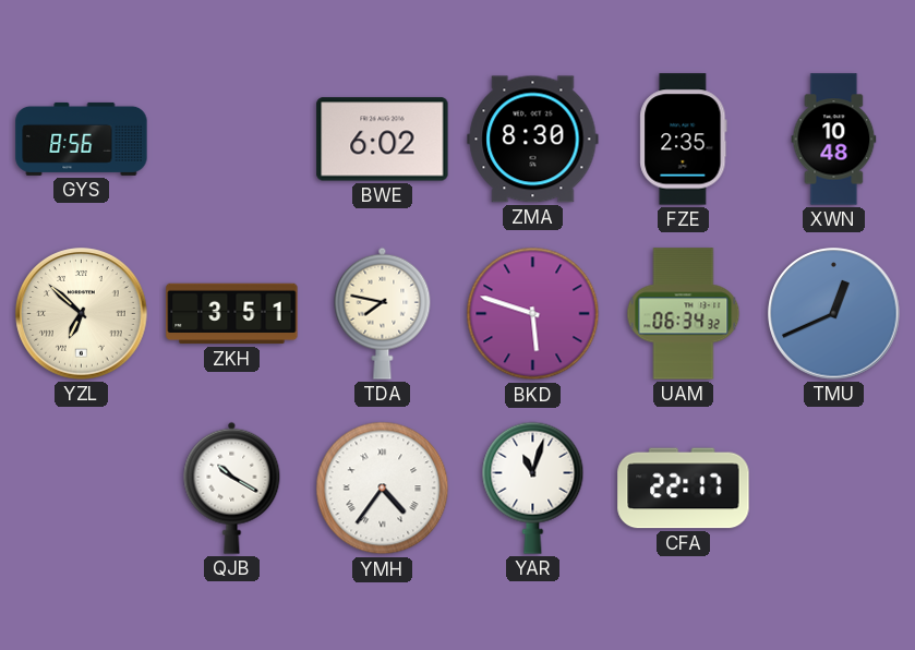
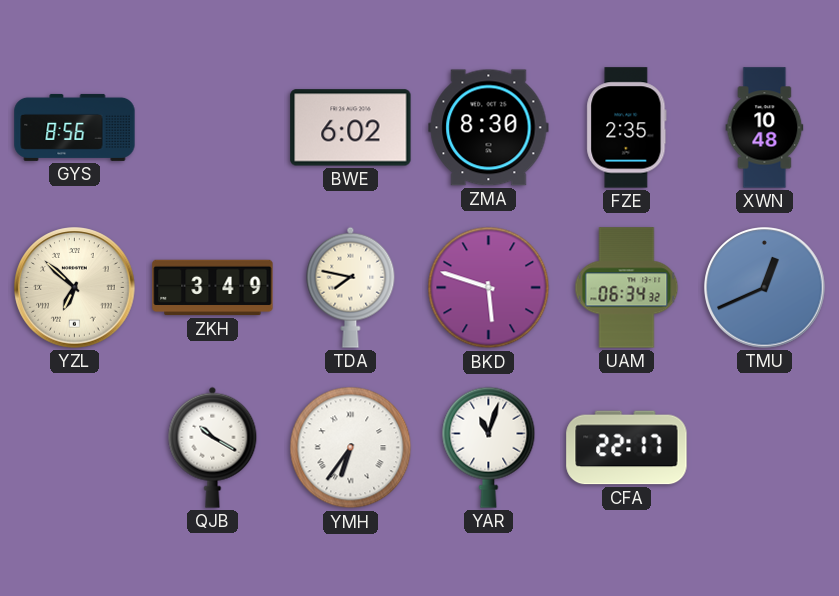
ZKH: 3:51 -> 3:49
YMH: 4:36 -> 6:36
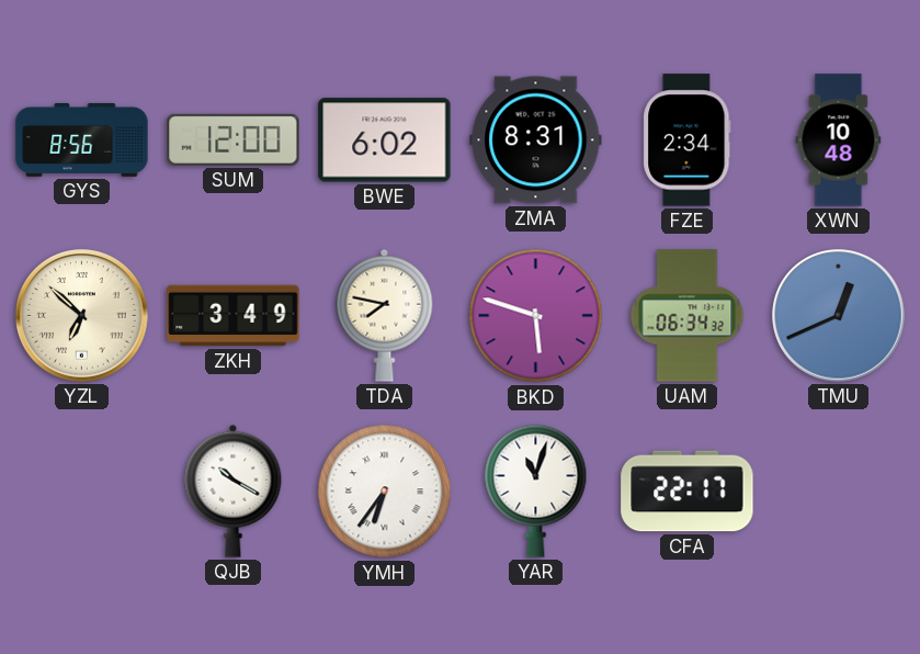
SUM: none -> 12:00
ZMA: 8:30 -> 8:31
FZE: 2:35 -> 2:34
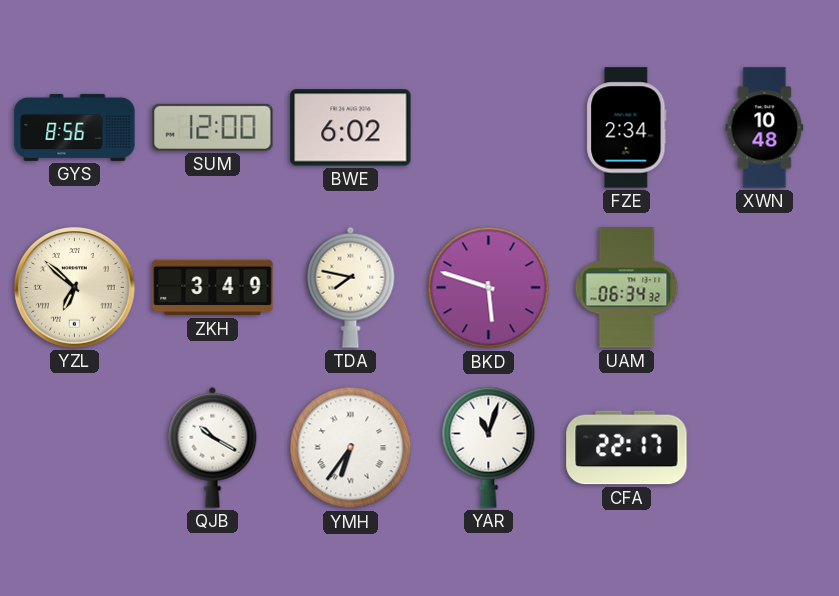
ZMA: 8:31 -> none
TMU: 12:41 -> none
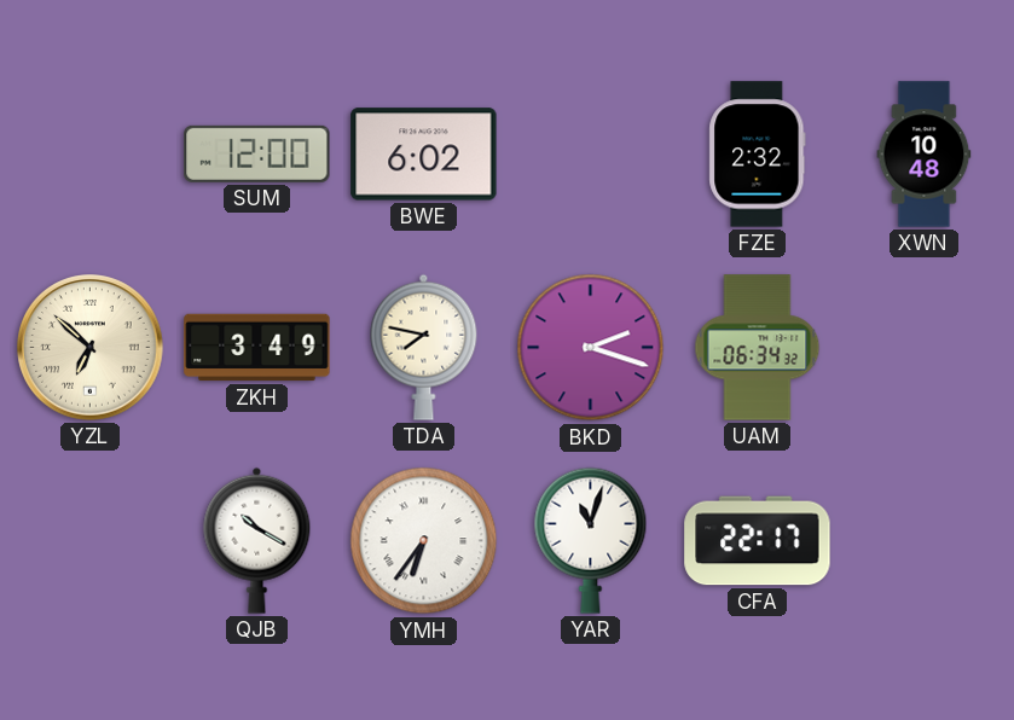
GYS: 8:56 -> none
FZE: 2:34 -> 2:32
BKD: 5:48 -> 2:18
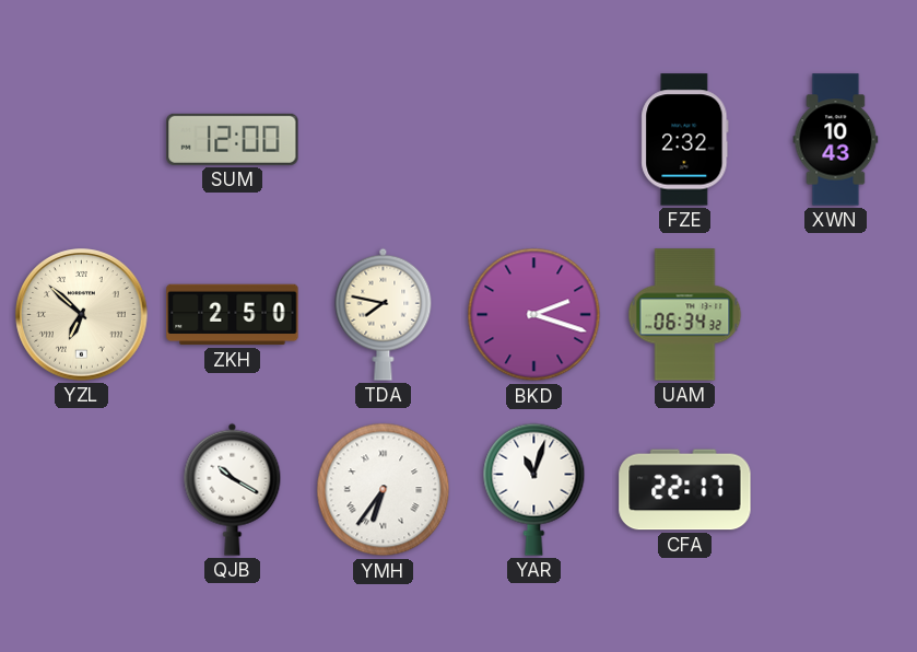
BWE: 6:02 -> none
XWN: 10:48 -> 10:43
ZKH: 3:49 -> 2:50
